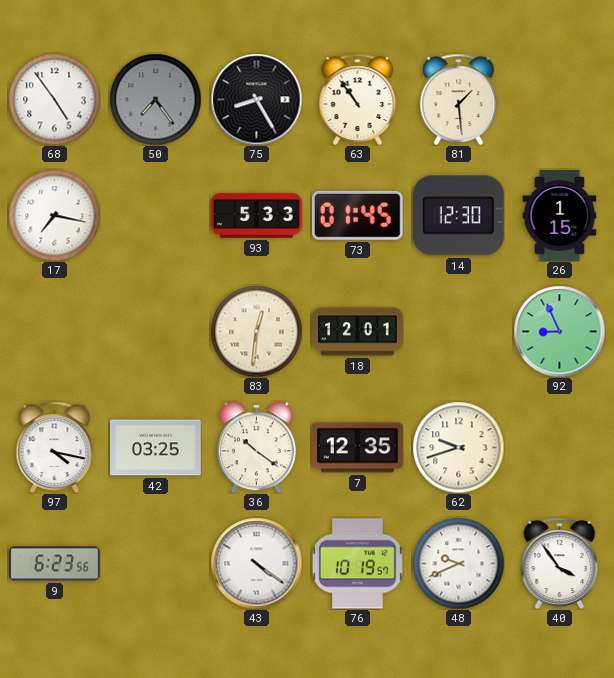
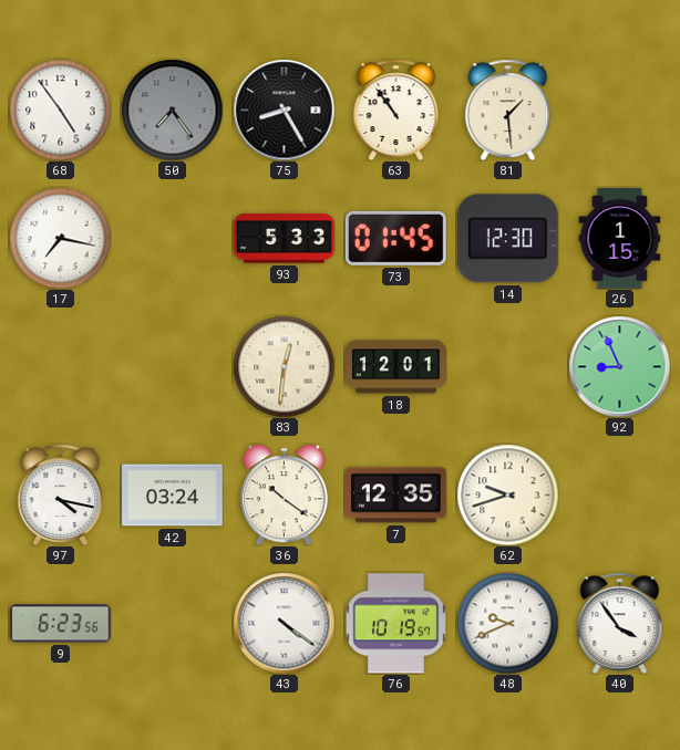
42: 03:25 -> 03:24
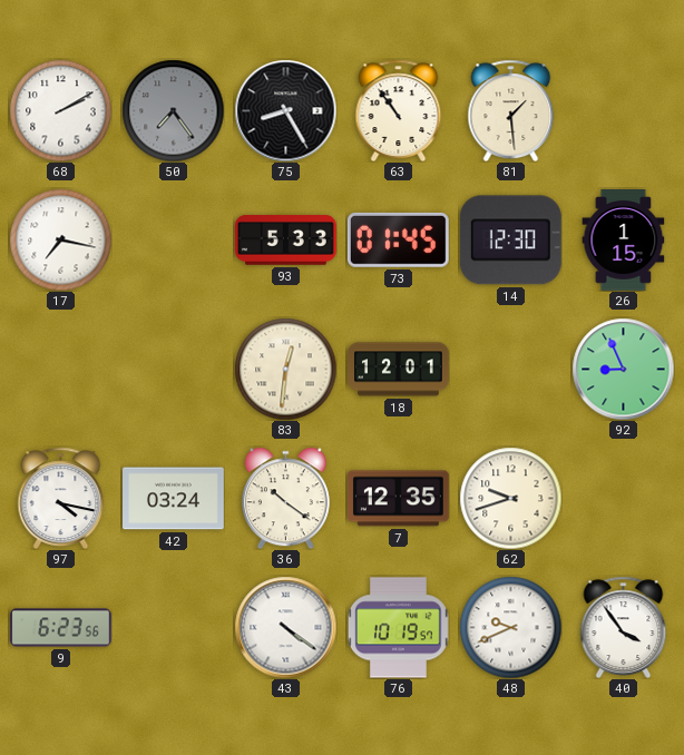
68: 4:54 -> 2:10
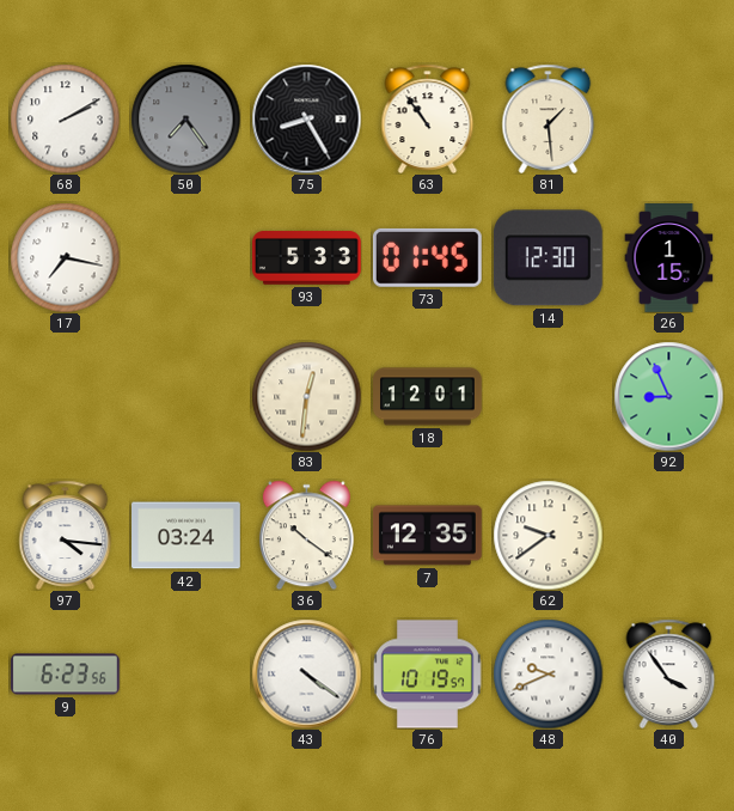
97: 4:17 -> 4:16
62: 9:42 -> 9:39
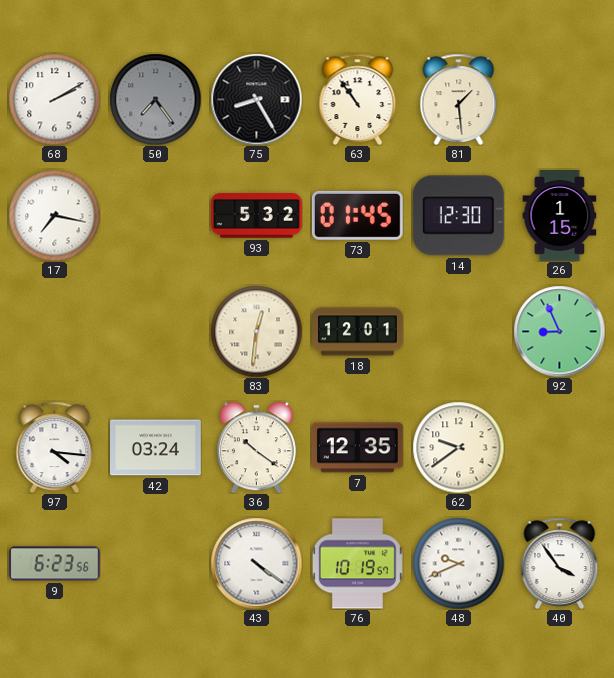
93: 5:33 -> 5:32
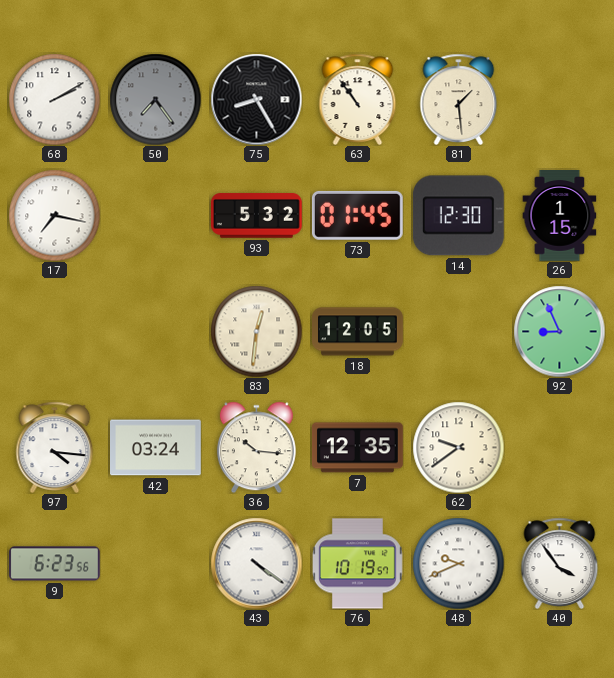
18: 12:01 -> 12:05
36: 10:21 -> 10:16
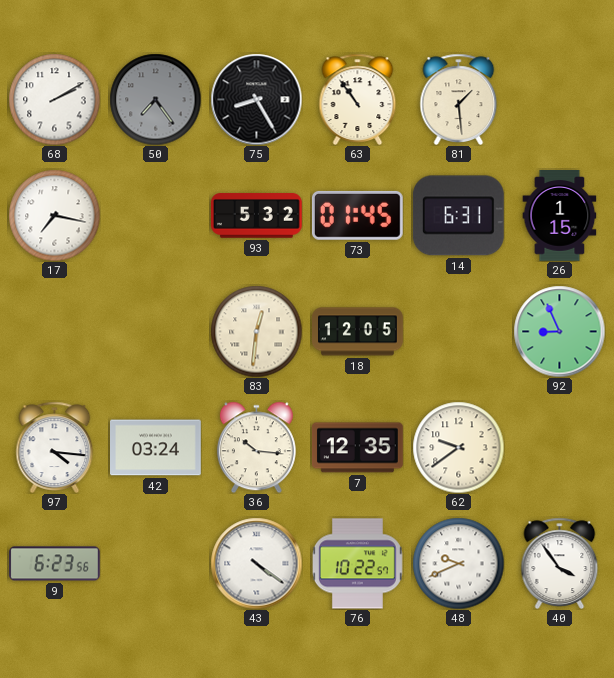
14: 12:30 -> 6:31
76: 10:19 -> 10:22
